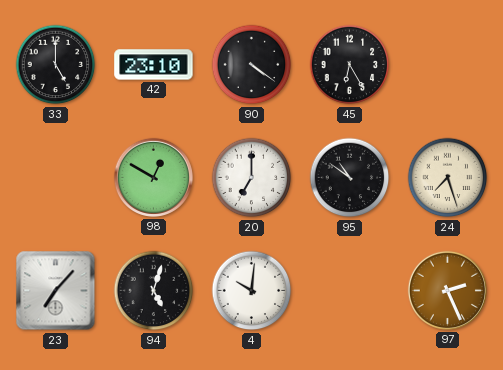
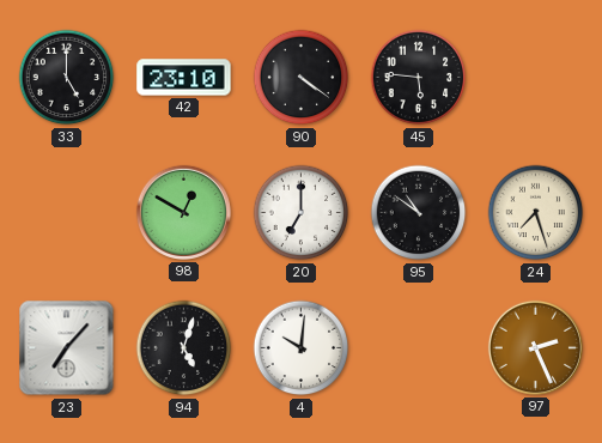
45: 6:25 -> 5:46
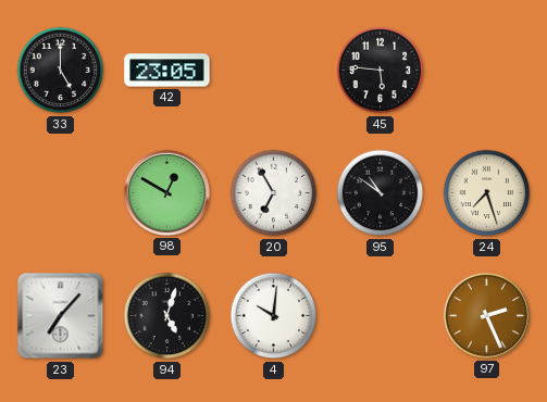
42: 23:10 -> 23:05
90: 4:21 -> none
20: 7:00 -> 6:55
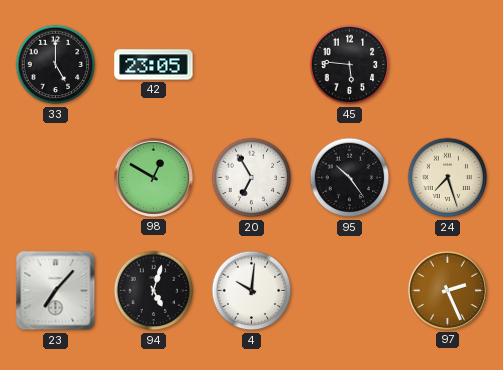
95: 10:51 -> 10:24
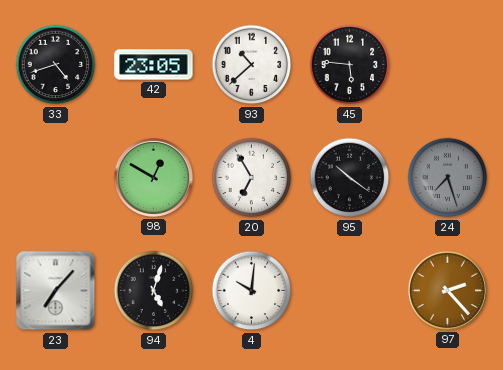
33: 5:00 -> 4:42
93: none -> 10:38
95: 10:24 -> 10:21
24 dial: cream -> grey
97: 2:26 -> 2:23
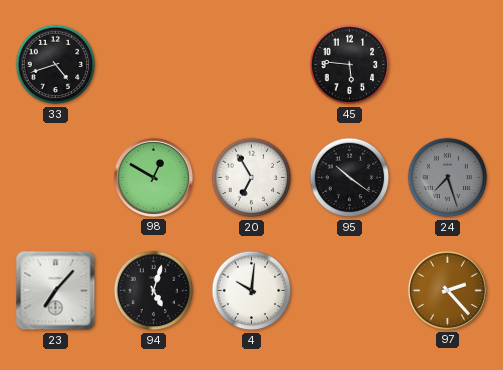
42: 23:05 -> none
93: 10:38 -> none
